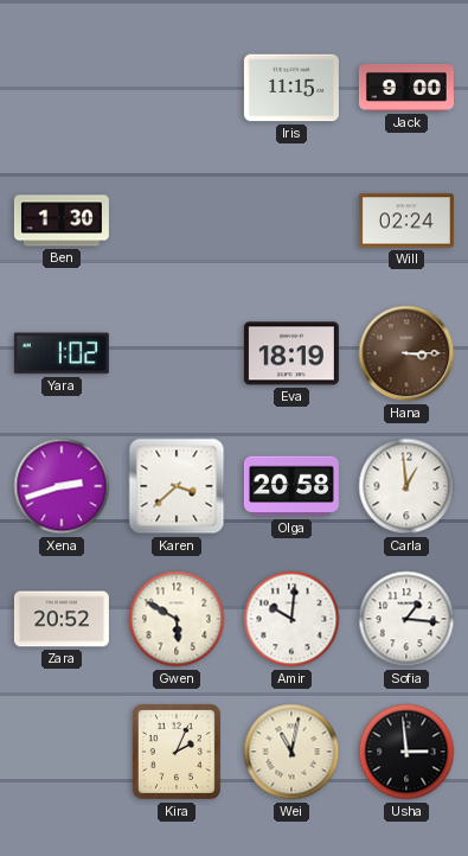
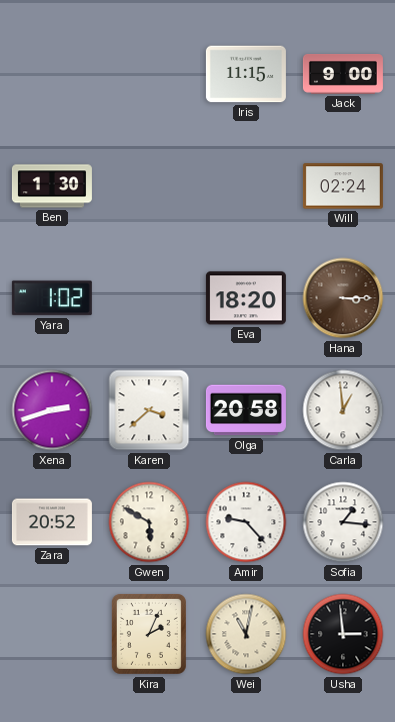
Eva: 18:19 -> 18:20
Amir: 10:01 -> 9:23
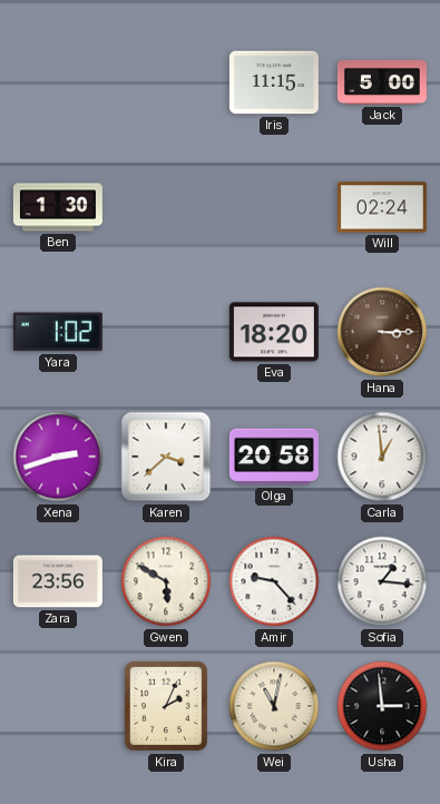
Jack: 9:00 -> 5:00
Zara: 20:52 -> 23:56
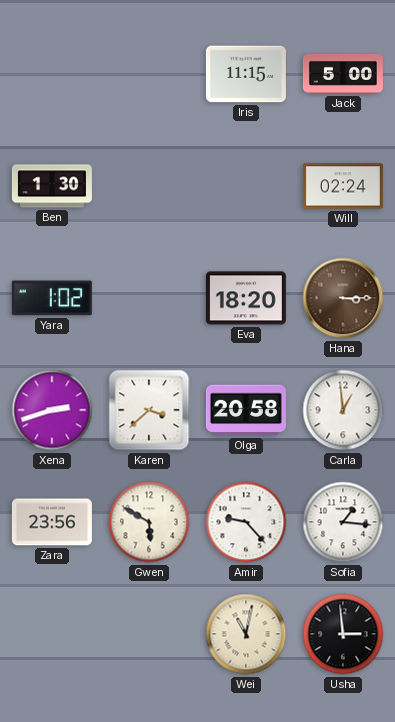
Kira: 2:04 -> none
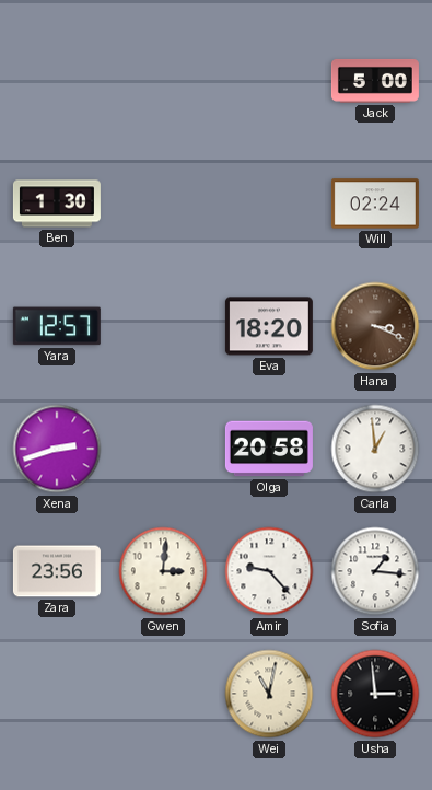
Iris: 11:15 -> none
Yara: 1:02 -> 12:57
Hana: 3:15 -> 3:19
Karen: 3:38 -> none
Gwen: 5:50 -> 3:01
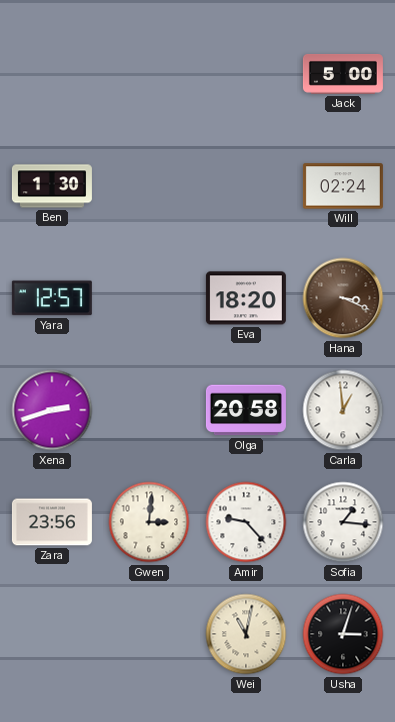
Usha: 2:59 -> 3:03
